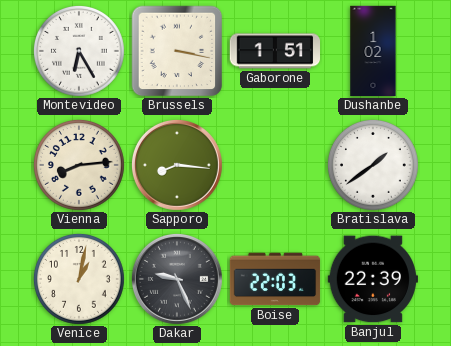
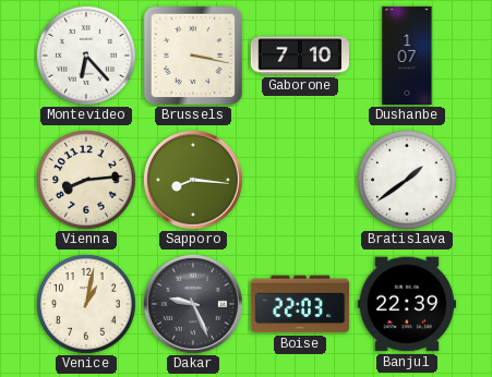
Montevideo: 6:25 -> 6:23
Gaborone: 1:51 -> 7:10
Dushanbe: 1:02 -> 1:07
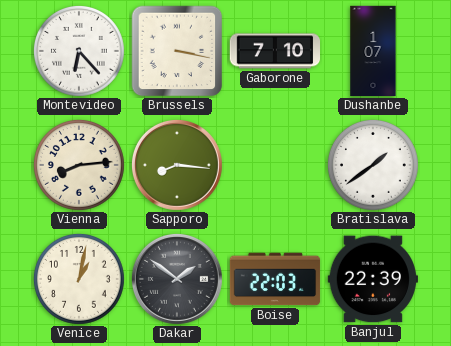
Dakar: 9:26 -> 1:51
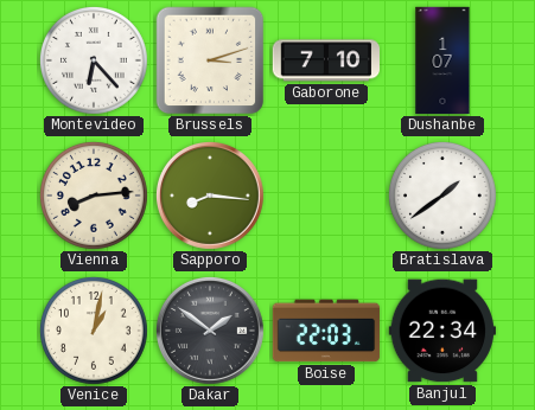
Brussels: 3:17 -> 3:12
Banjul: 22:39 -> 22:34
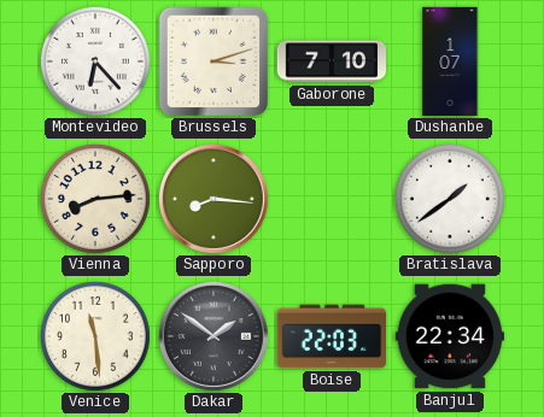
Venice: 1:02 -> 11:29
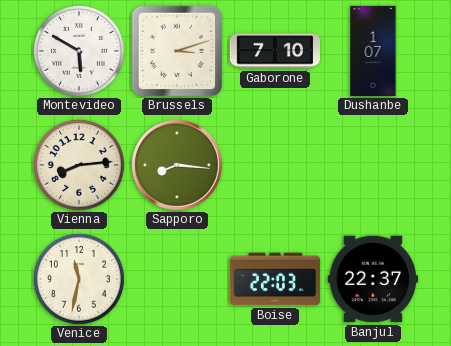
Montevideo: 6:23 -> 5:50
Bratislava: 1:39 -> none
Venice: 11:29 -> 11:32
Dakar: 1:51 -> none
Banjul: 22:34 -> 22:37
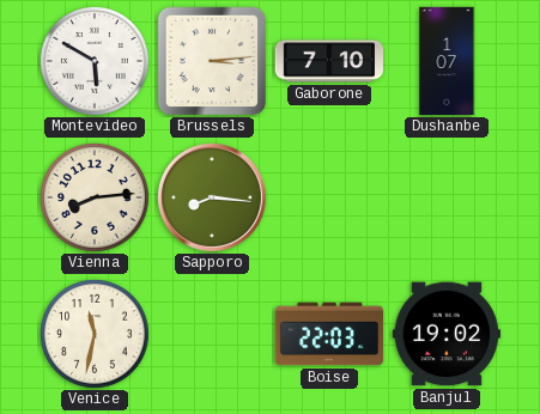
Brussels: 3:12 -> 3:14
Banjul: 22:37 -> 19:02
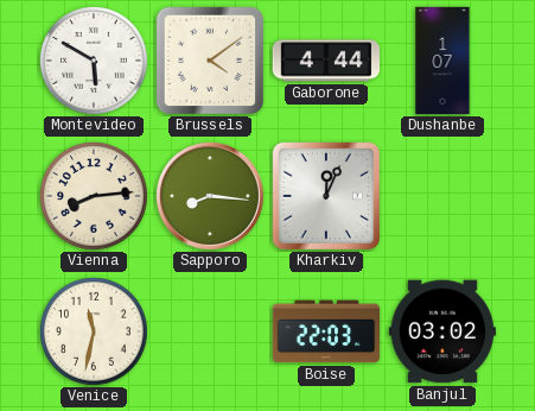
Brussels: 3:14 -> 4:09
Gaborone: 7:10 -> 4:44
Kharkiv: none -> 12:04
Banjul: 19:02 -> 03:02
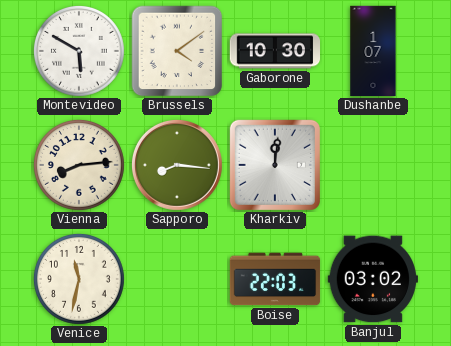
Gaborone: 4:44 -> 10:30
Kharkiv: 12:04 -> 12:01
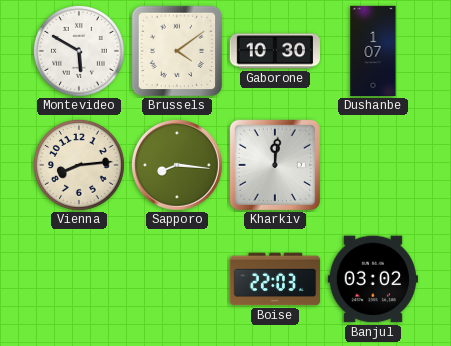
Venice: 11:32 -> none
